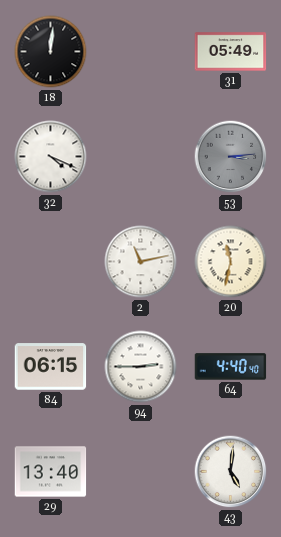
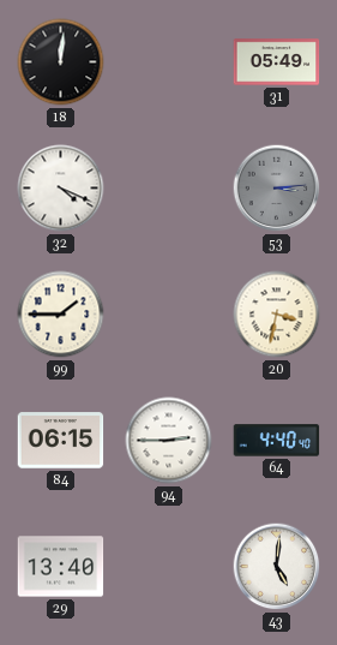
99: none -> 1:45
2: 11:13 -> none
20: 11:32 -> 3:32
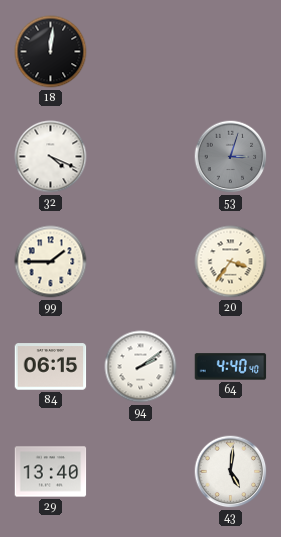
31: 05:49 -> none
53: 3:14 -> 3:03
20: 3:32 -> 3:36
94: 2:45 -> 2:09
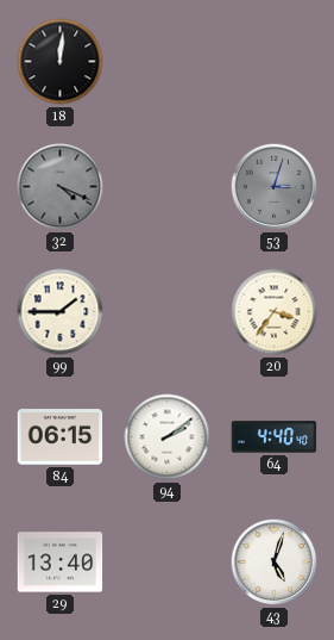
32 dial: white -> grey
43: 5:01 -> 5:03
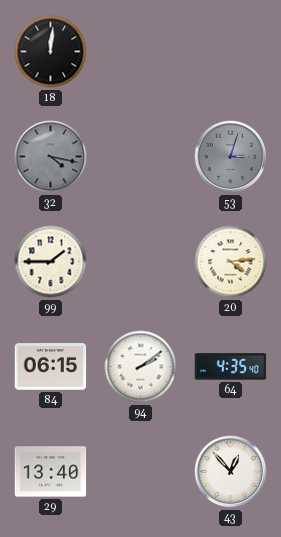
32: 4:19 -> 4:17
20: 3:36 -> 4:14
64: 4:40 -> 4:35
43: 5:03 -> 12:53
